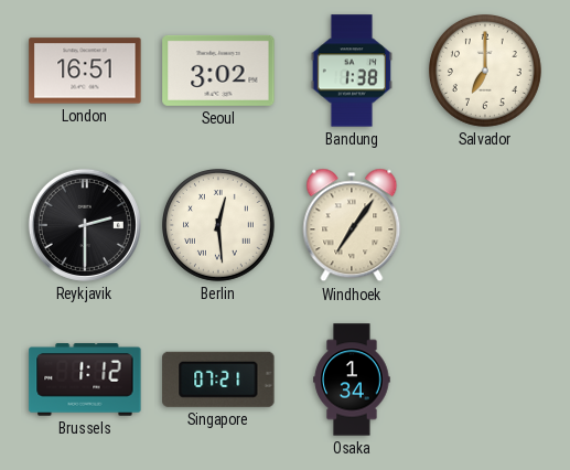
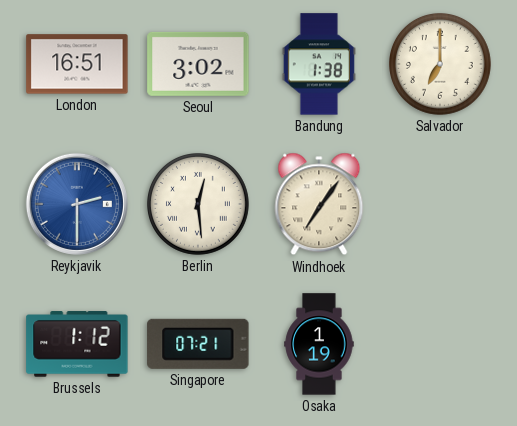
Reykjavik dial: black -> blue
Osaka: 1:34 -> 1:19
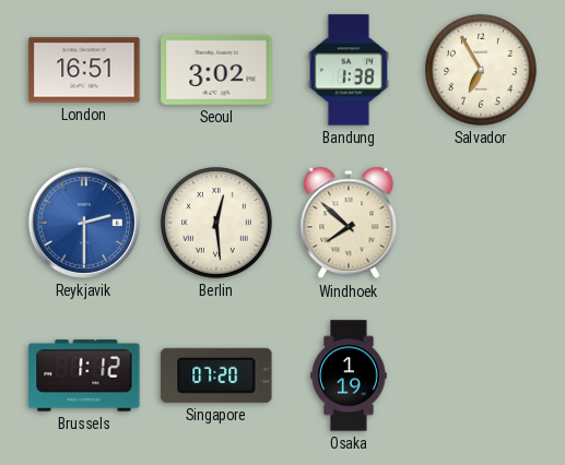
Salvador: 7:00 -> 6:55
Windhoek: 7:06 -> 7:52
Singapore: 07:21 -> 07:20
